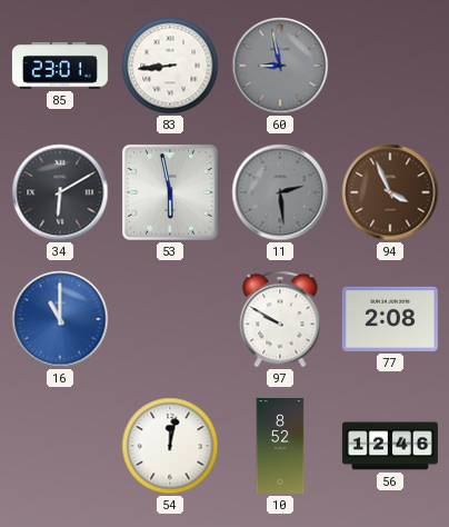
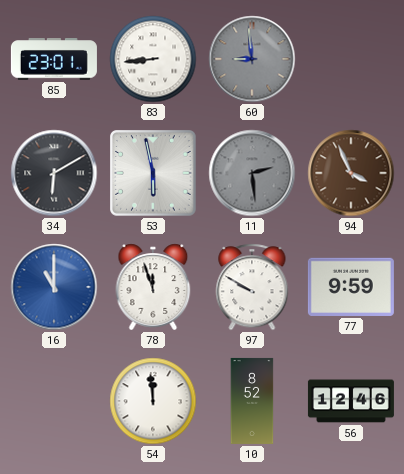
60: 8:58 -> 8:59
78: none -> 11:57
77: 2:08 -> 9:59
54: 12:02 -> 11:59
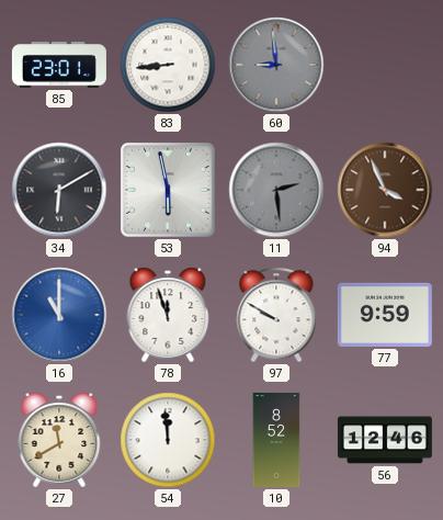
27: none -> 11:40
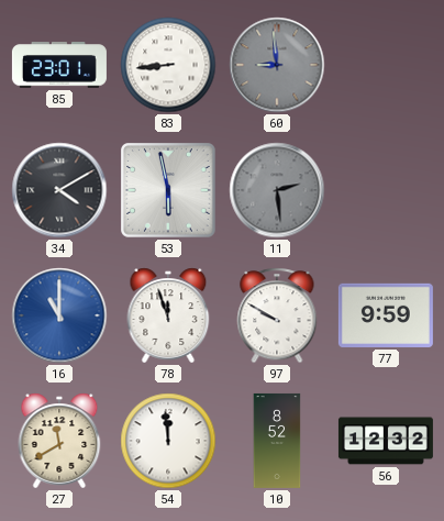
34: 6:10 -> 4:10
94: 3:56 -> none
56: 12:46 -> 12:32
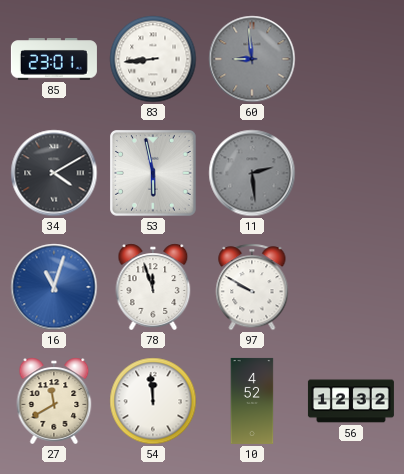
16: 11:00 -> 11:03
77: 9:59 -> none
10: 8:52 -> 4:52
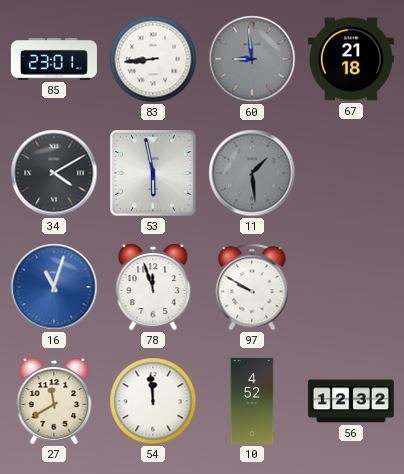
67: none -> 21:18
11: 2:29 -> 1:29
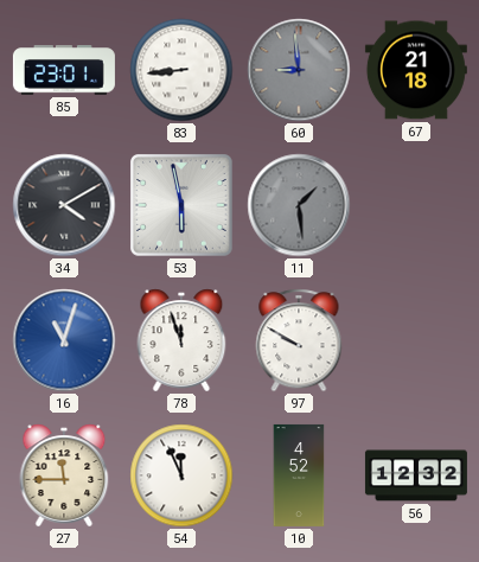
27: 11:40 -> 11:45
54: 11:59 -> 11:56
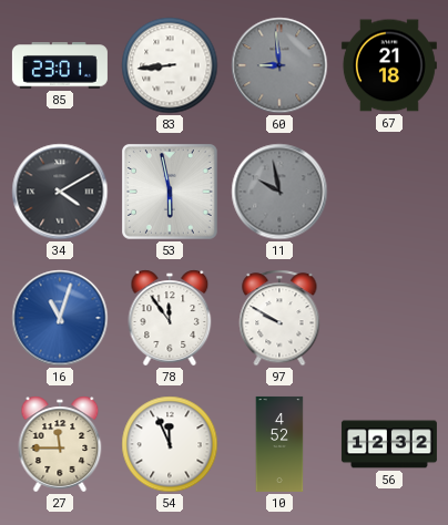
11: 1:29 -> 9:58
78: 11:57 -> 11:54
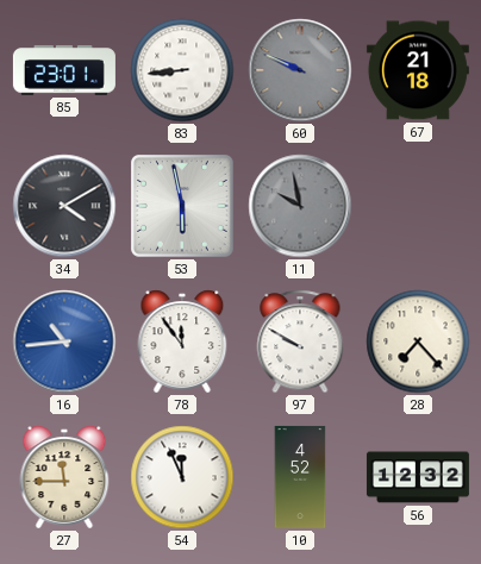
60: 8:59 -> 9:49
16: 11:03 -> 10:44
28: none -> 7:23
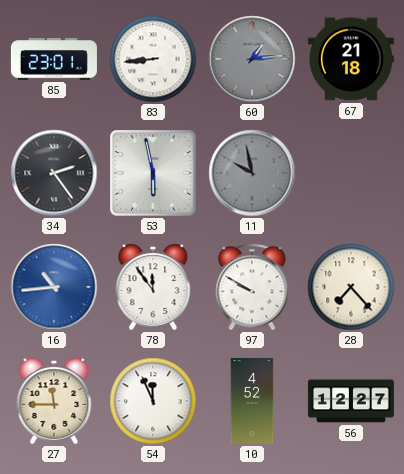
60: 9:49 -> 1:14
34: 4:10 -> 2:24
56: 12:32 -> 12:27
